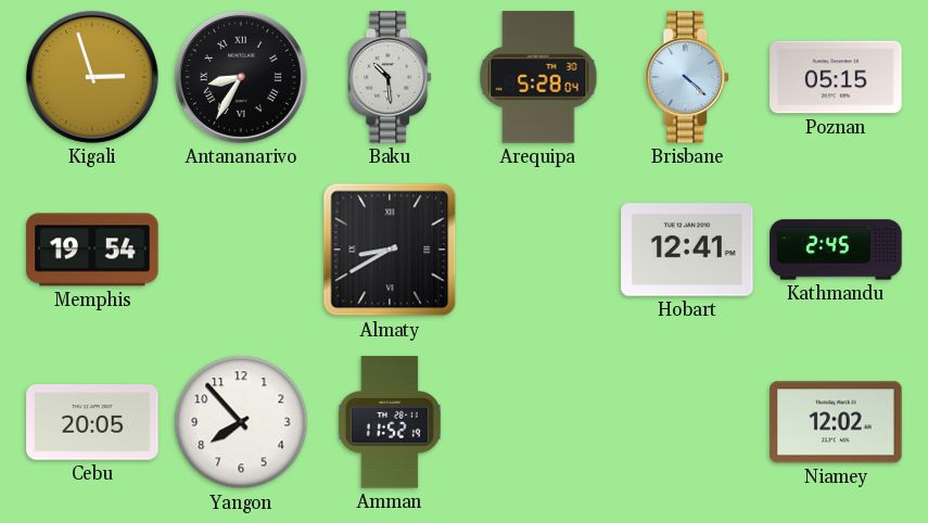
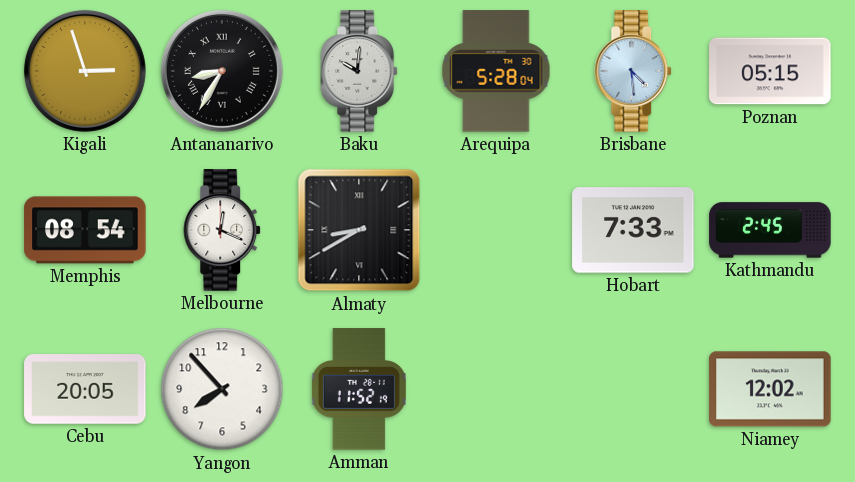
Baku: 10:29 -> 10:01
Brisbane: 4:22 -> 4:29
Memphis: 19:54 -> 08:54
Melbourne: none -> 12:19
Hobart: 12:41 -> 7:33
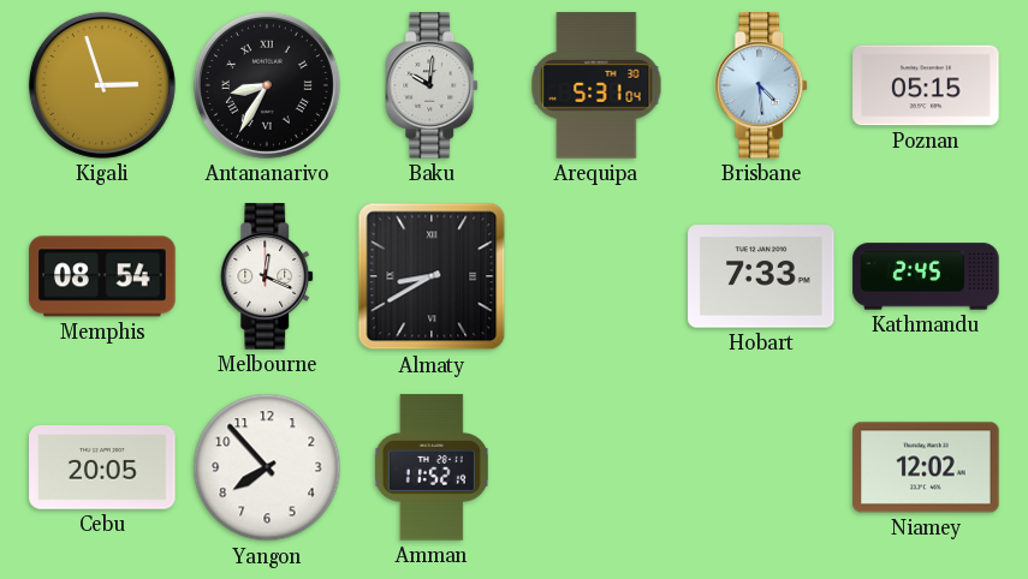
Arequipa: 5:28 -> 5:31
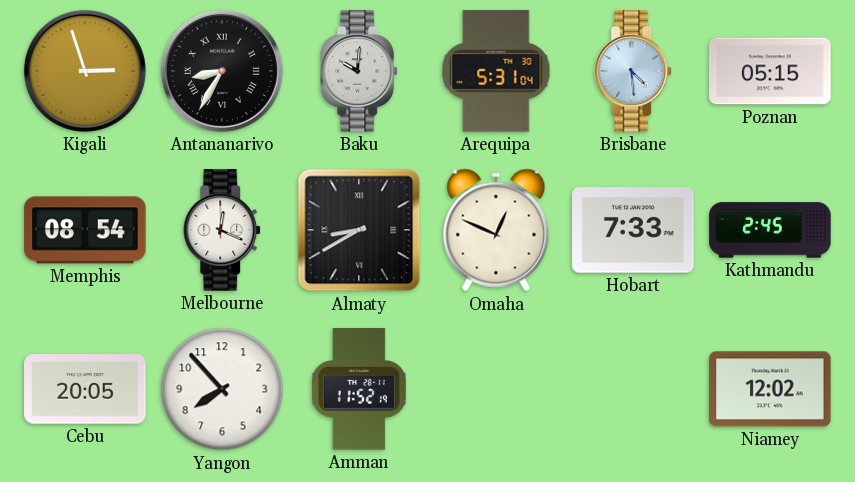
Omaha: none -> 12:49
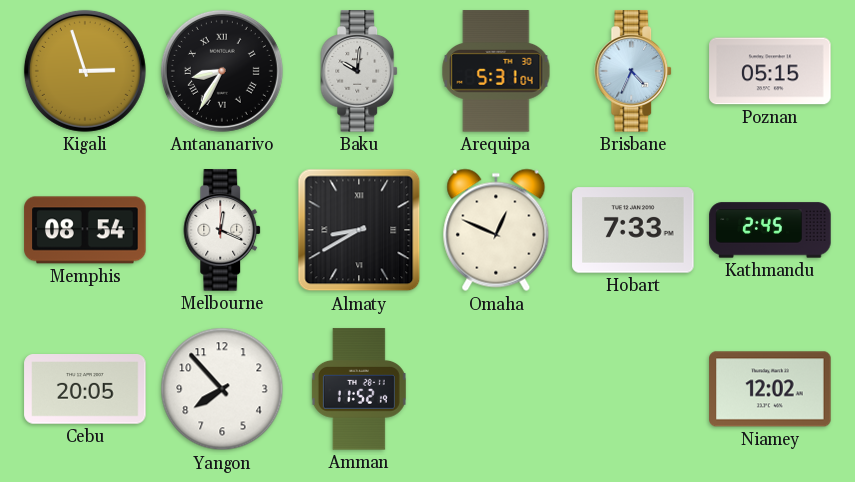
Brisbane: 4:29 -> 4:34
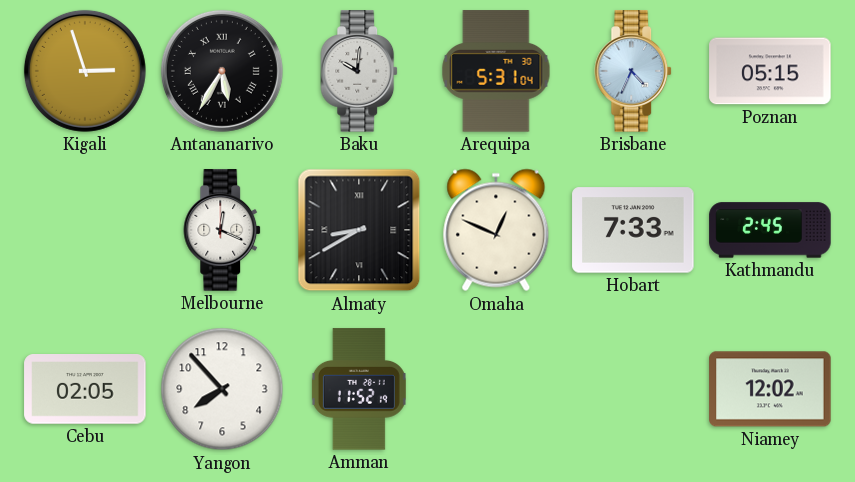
Antananarivo: 8:35 -> 5:35
Memphis: 08:54 -> none
Cebu: 20:05 -> 02:05
